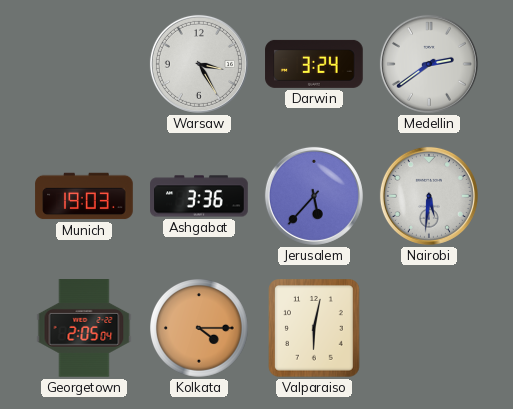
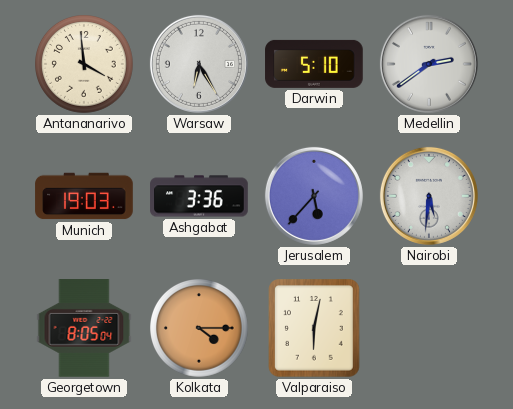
Antananarivo: none -> 3:59
Warsaw: 3:25 -> 6:25
Darwin: 3:24 -> 5:10
Georgetown: 2:05 -> 8:05
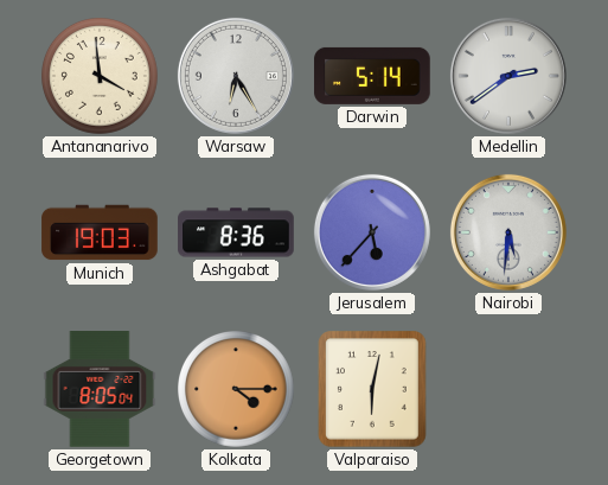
Darwin: 5:10 -> 5:14
Ashgabat: 3:36 -> 8:36
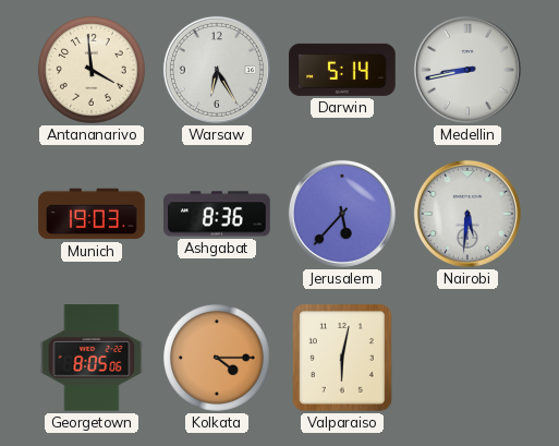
Medellin: 2:39 -> 8:43
Georgetown: 8:05:04 -> 8:05:06
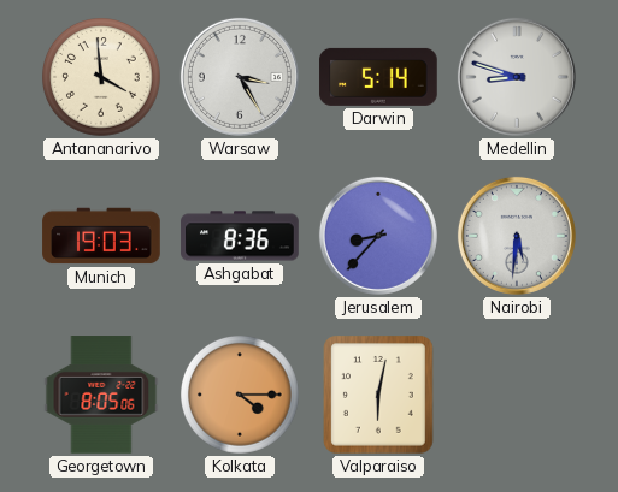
Warsaw: 6:25 -> 3:25
Medellin: 8:43 -> 8:48
Jerusalem: 5:37 -> 8:37
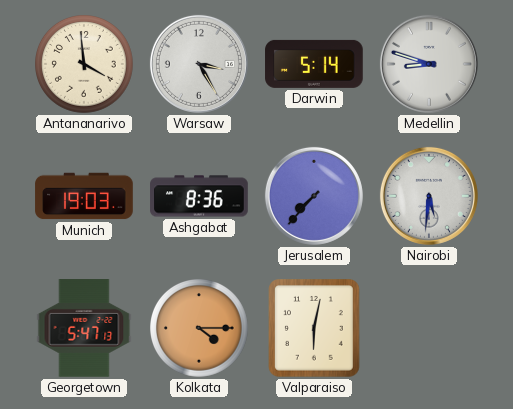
Jerusalem: 8:37 -> 7:37
Georgetown: 8:05 -> 5:47
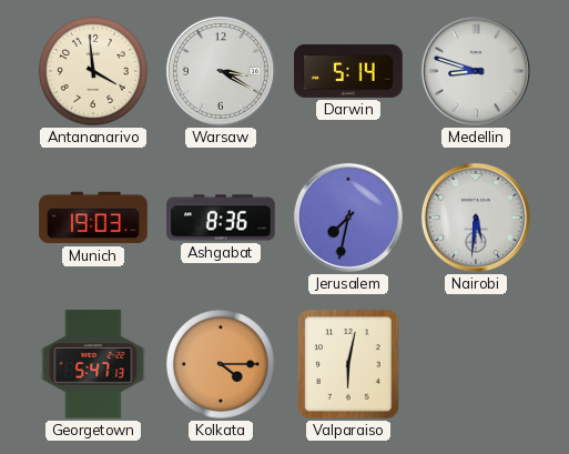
Warsaw: 3:25 -> 3:20
Jerusalem: 7:37 -> 7:32
